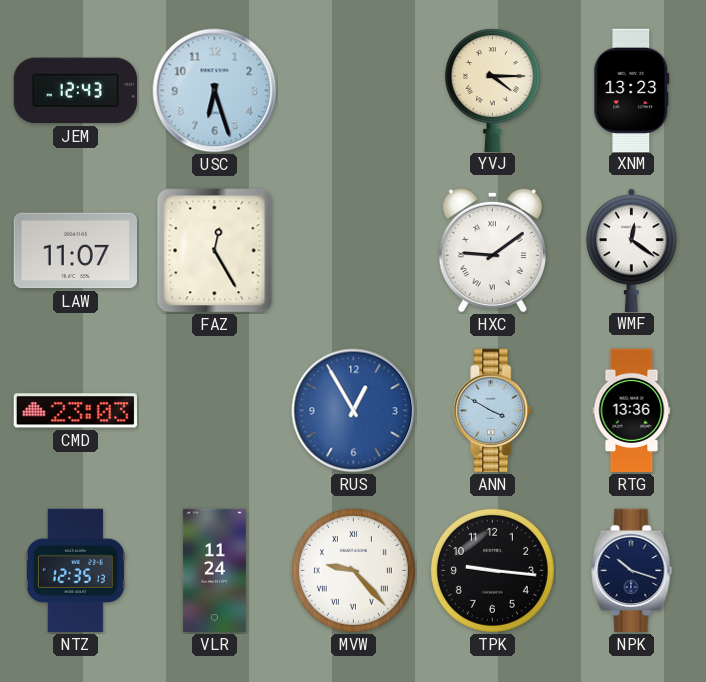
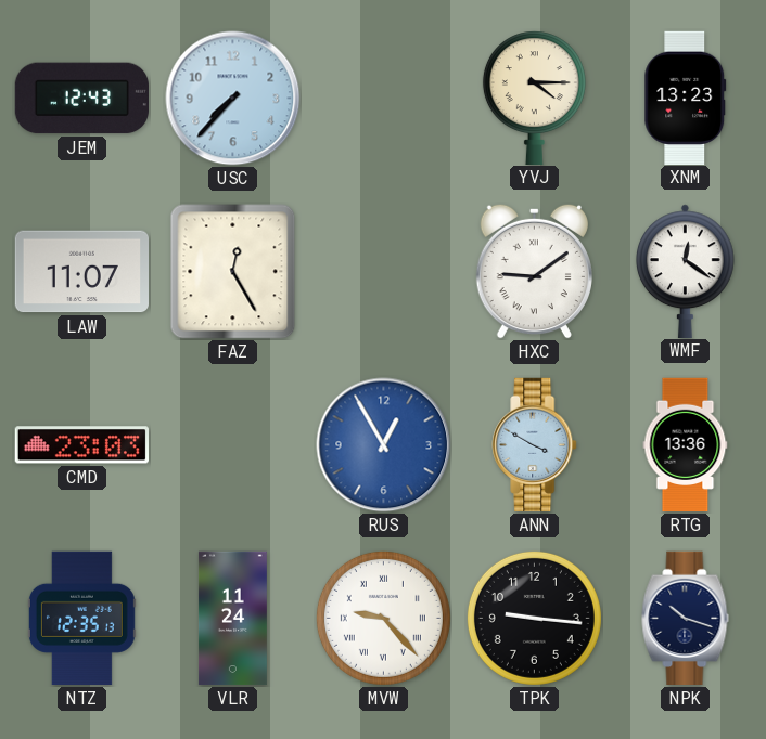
USC: 6:27 -> 7:37
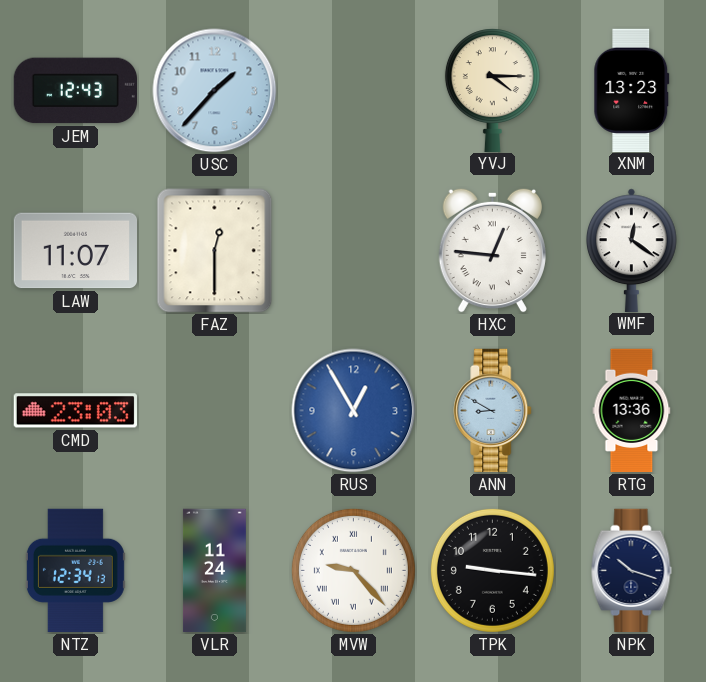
USC: 7:37 -> 1:37
FAZ: 12:25 -> 12:30
HXC: 9:09 -> 12:46
ANN: 3:50 -> 8:50
NTZ: 12:35 -> 12:34
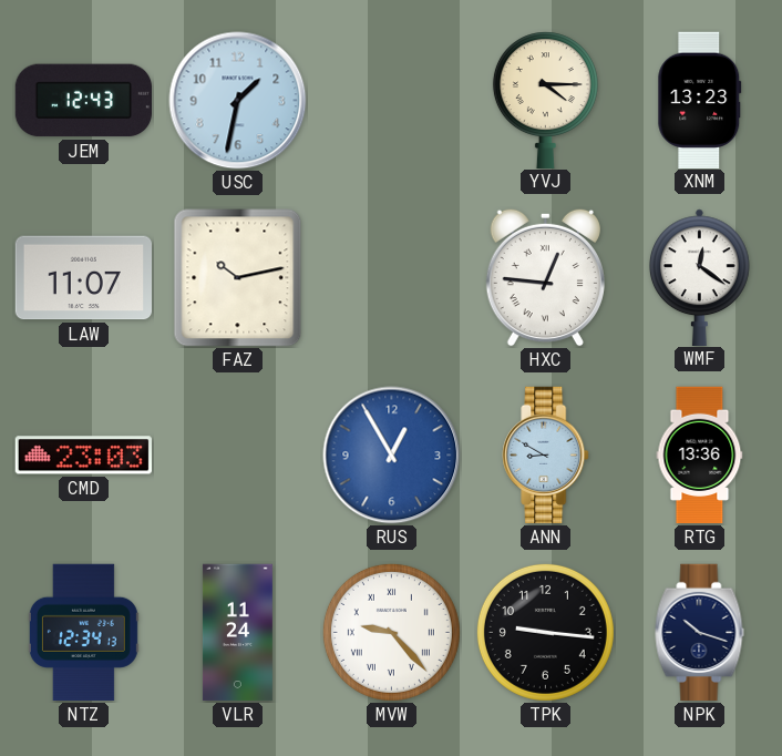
USC: 1:37 -> 1:32
FAZ: 12:30 -> 10:13
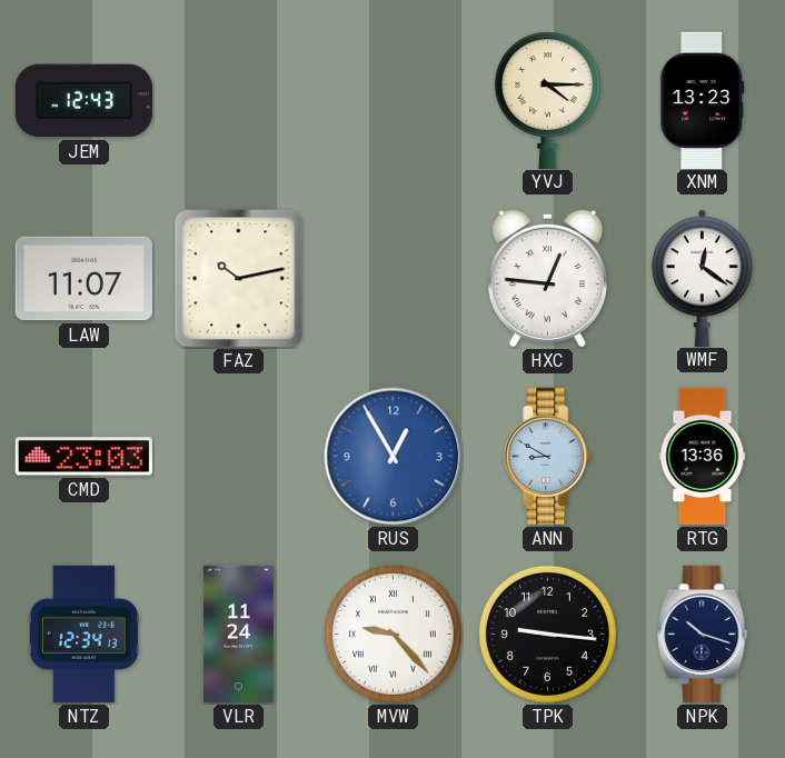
USC: 1:32 -> none
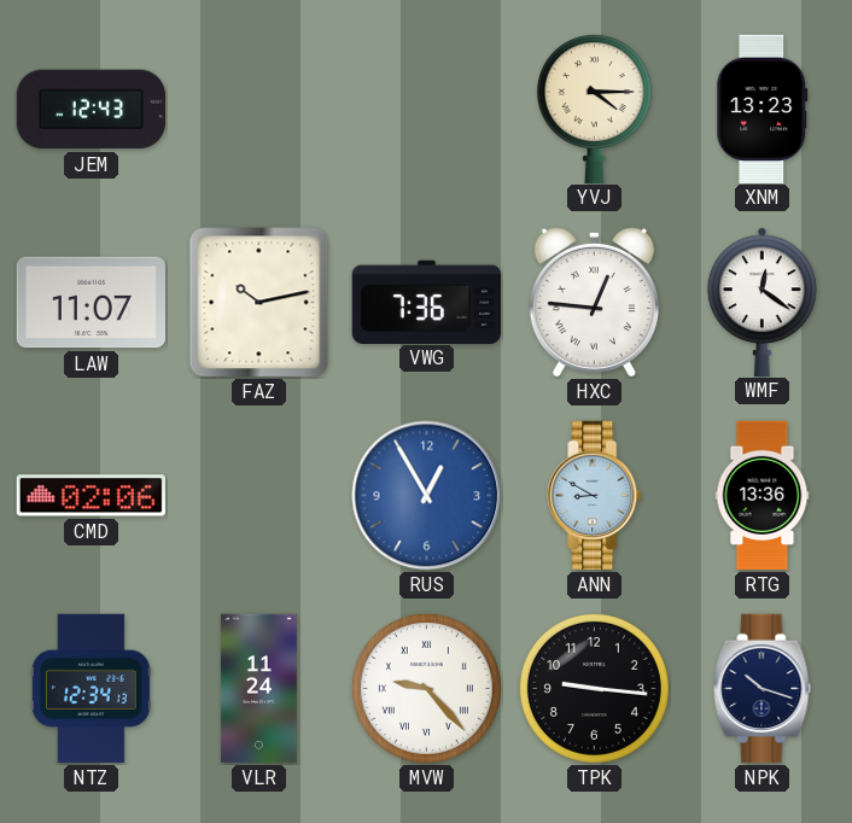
VWG: none -> 7:36
CMD: 23:03 -> 02:06
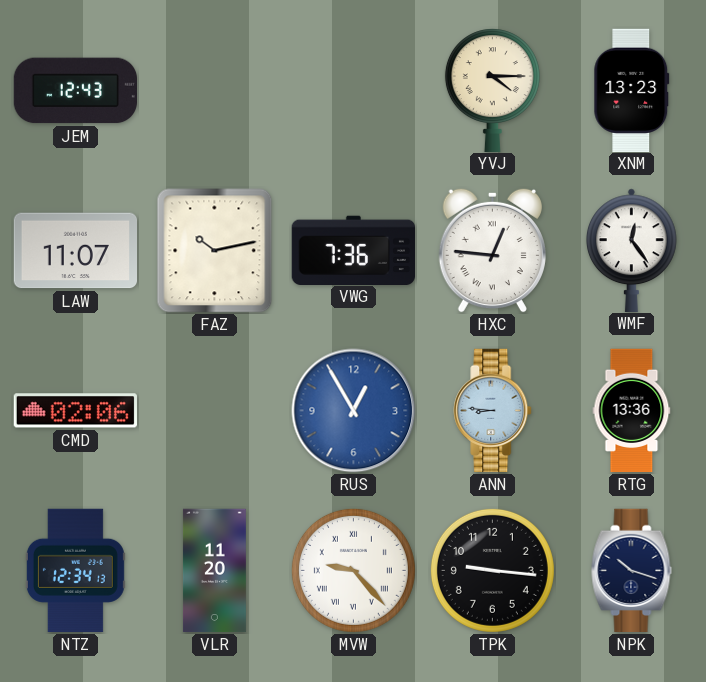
WMF: 12:21 -> 12:24
ANN: 8:50 -> 8:46
VLR: 11:24 -> 11:20
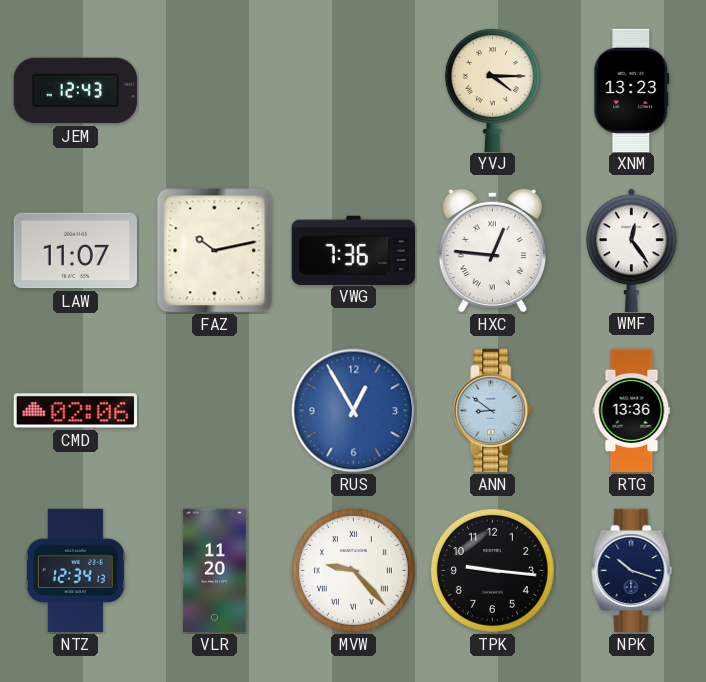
ANN: 8:46 -> 8:51
